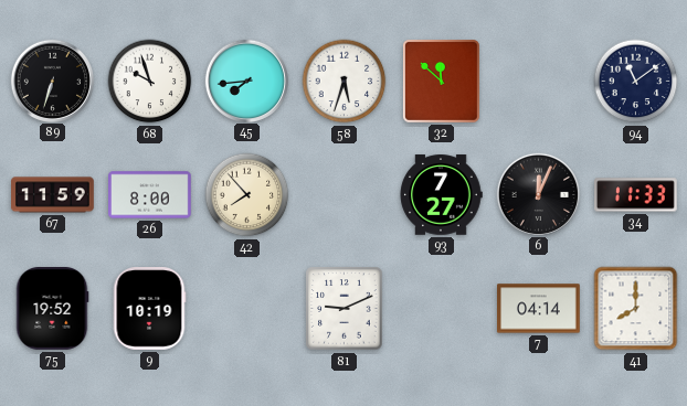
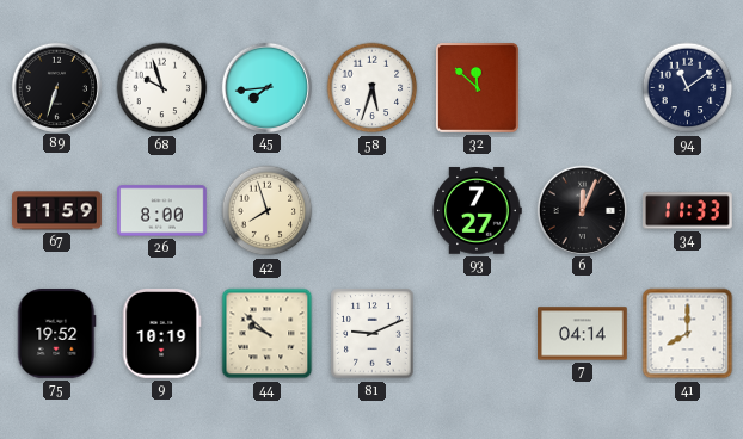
42: 7:53 -> 7:57
44: none -> 9:52
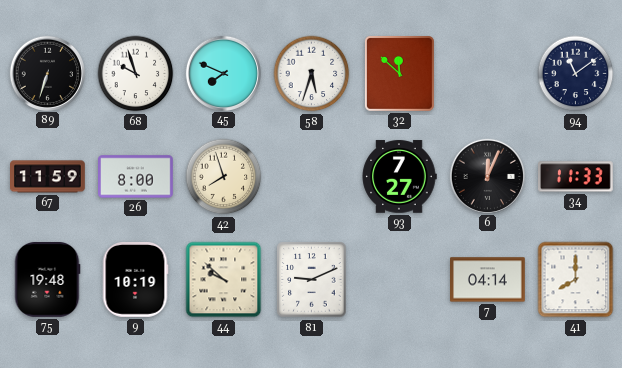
45: 7:44 -> 7:49
75: 19:52 -> 19:48
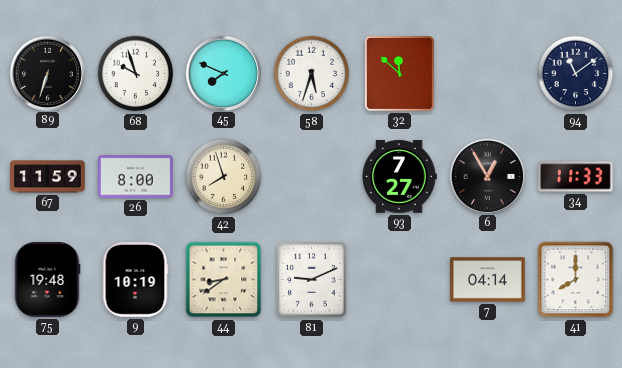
6: 12:04 -> 12:55
44: 9:52 -> 8:39
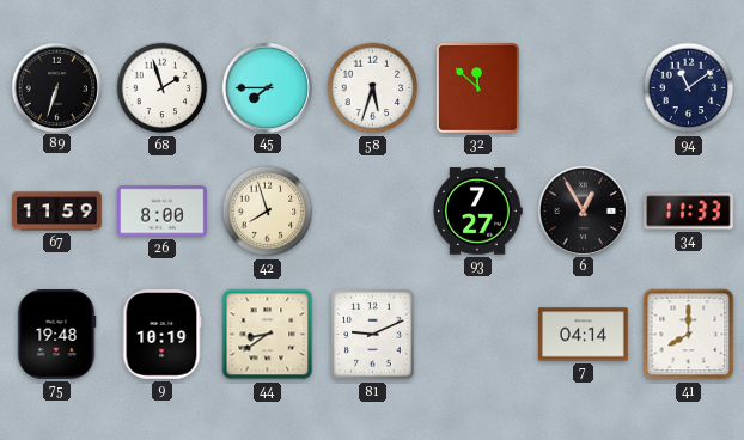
68: 9:57 -> 1:57
45: 7:49 -> 7:45
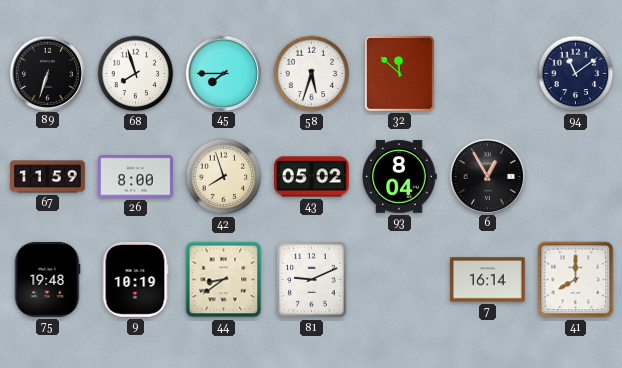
68: 1:57 -> 7:57
43: none -> 05:02
93: 7:27 -> 8:04
34: 11:33 -> none
7: 04:14 -> 16:14
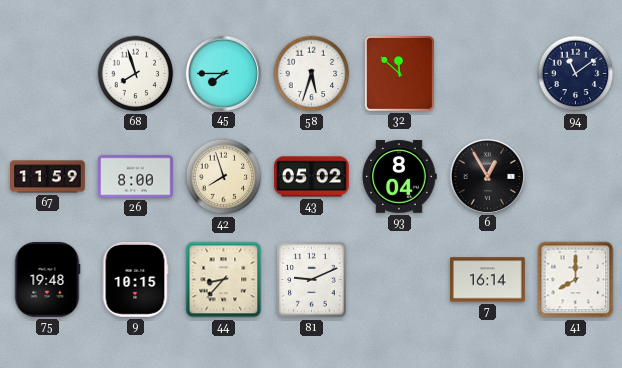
89: 6:33 -> none
9: 10:19 -> 10:15
44: 8:39 -> 8:37
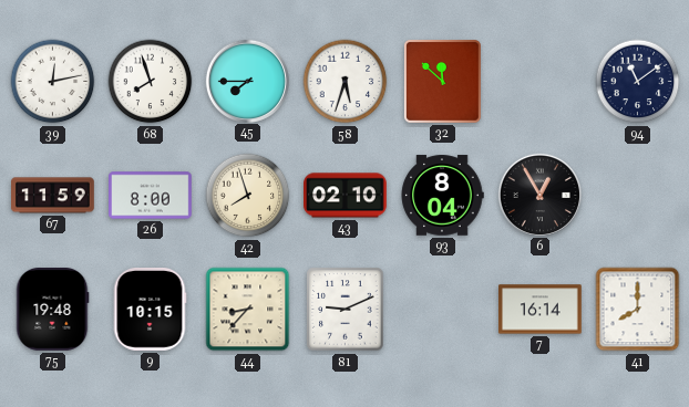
39: none -> 12:13
43: 05:02 -> 02:10
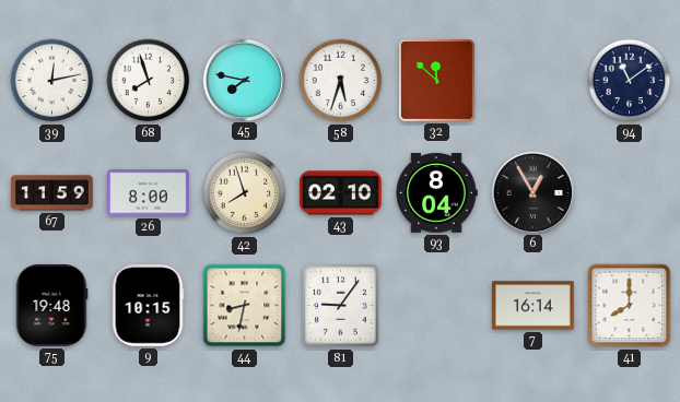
45: 7:45 -> 7:47
44: 8:37 -> 8:32
81: 9:11 -> 9:06
